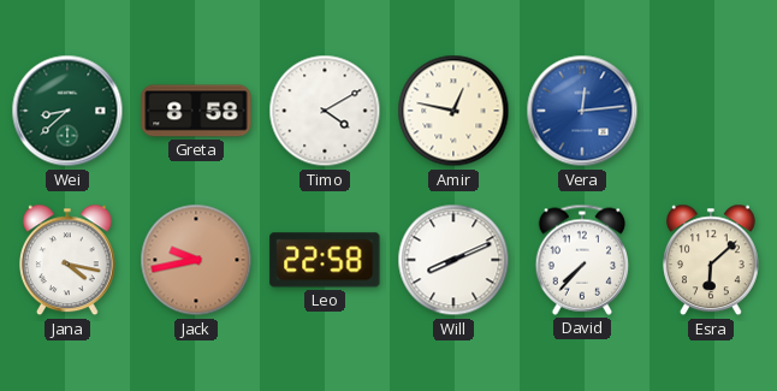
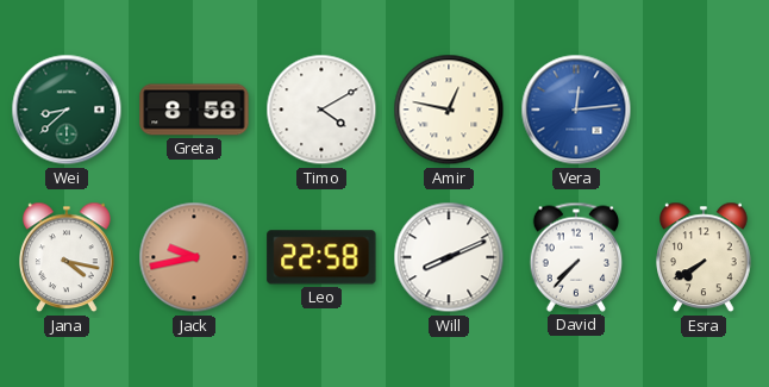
Esra: 6:08 -> 7:40
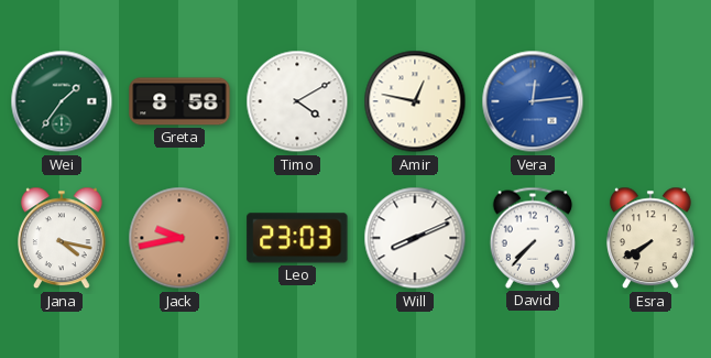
Wei: 8:38 -> 1:36
Leo: 22:58 -> 23:03
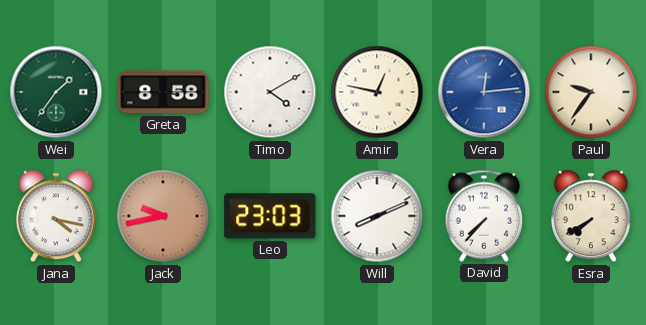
Paul: none -> 9:36
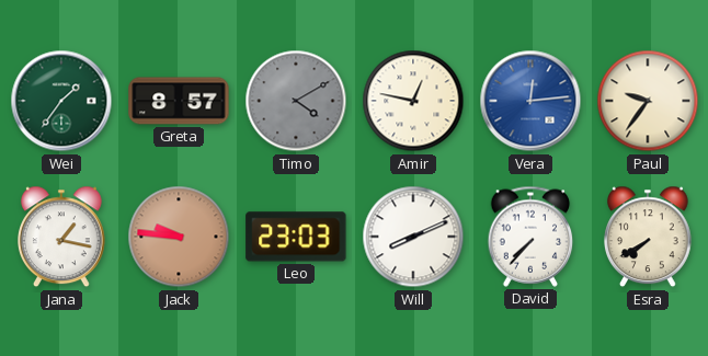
Greta: 8:58 -> 8:57
Timo dial: white -> grey
Jana: 4:17 -> 1:17
Jack: 9:43 -> 9:46
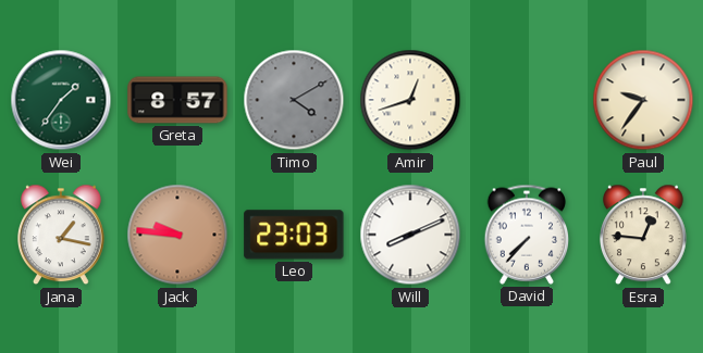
Amir: 12:47 -> 12:42
Vera: 12:14 -> none
Esra: 7:40 -> 12:46
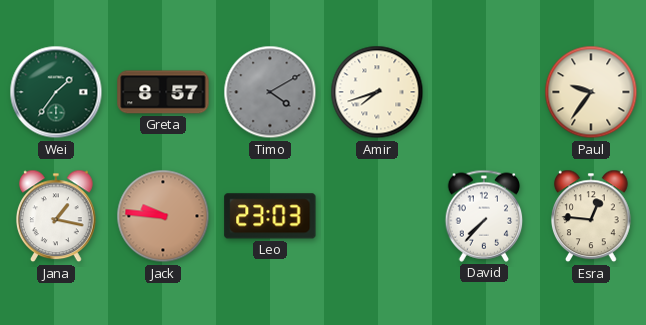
Amir: 12:42 -> 7:42
Will: 8:11 -> none
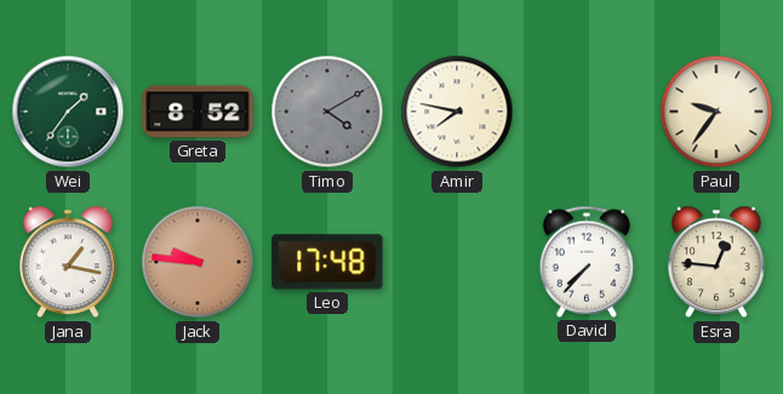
Greta: 8:57 -> 8:52
Amir: 7:42 -> 7:47
Leo: 23:03 -> 17:48
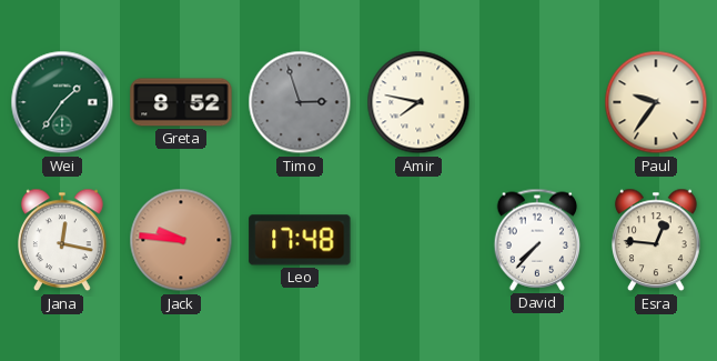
Timo: 4:10 -> 2:57
Jana: 1:17 -> 12:17
